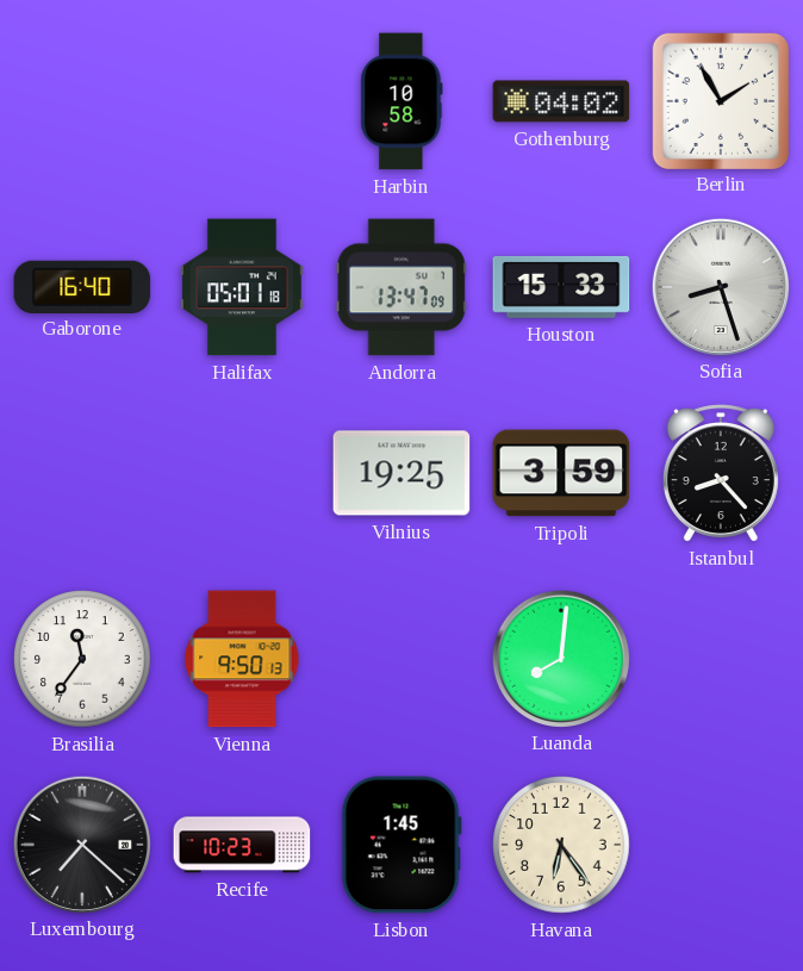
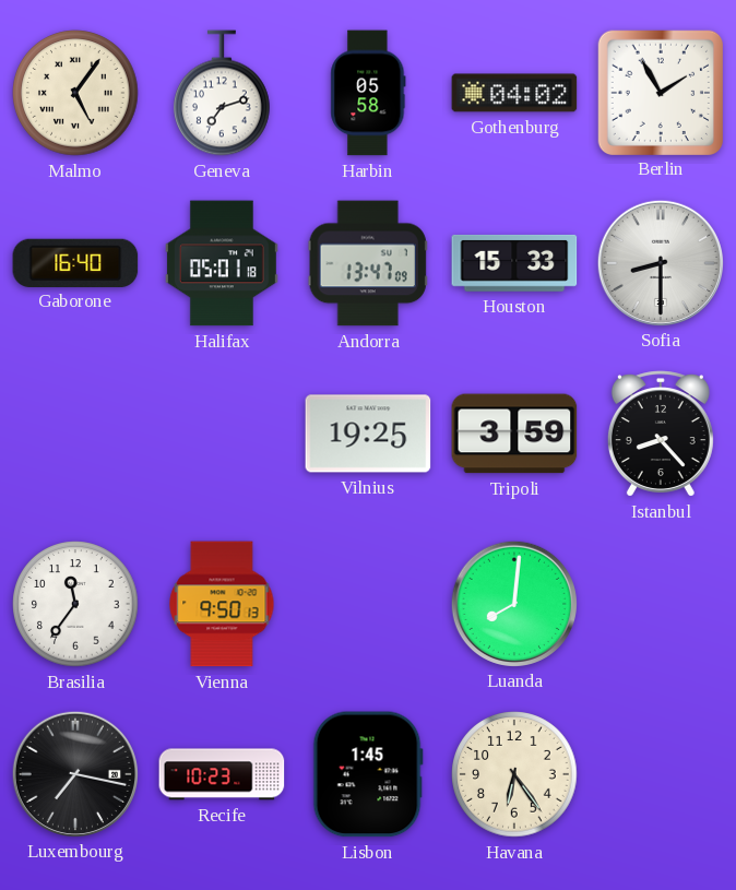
Malmo: none -> 5:06
Geneva: none -> 7:12
Harbin: 10:58 -> 05:58
Sofia: 8:27 -> 8:30
Luxembourg: 7:22 -> 7:17
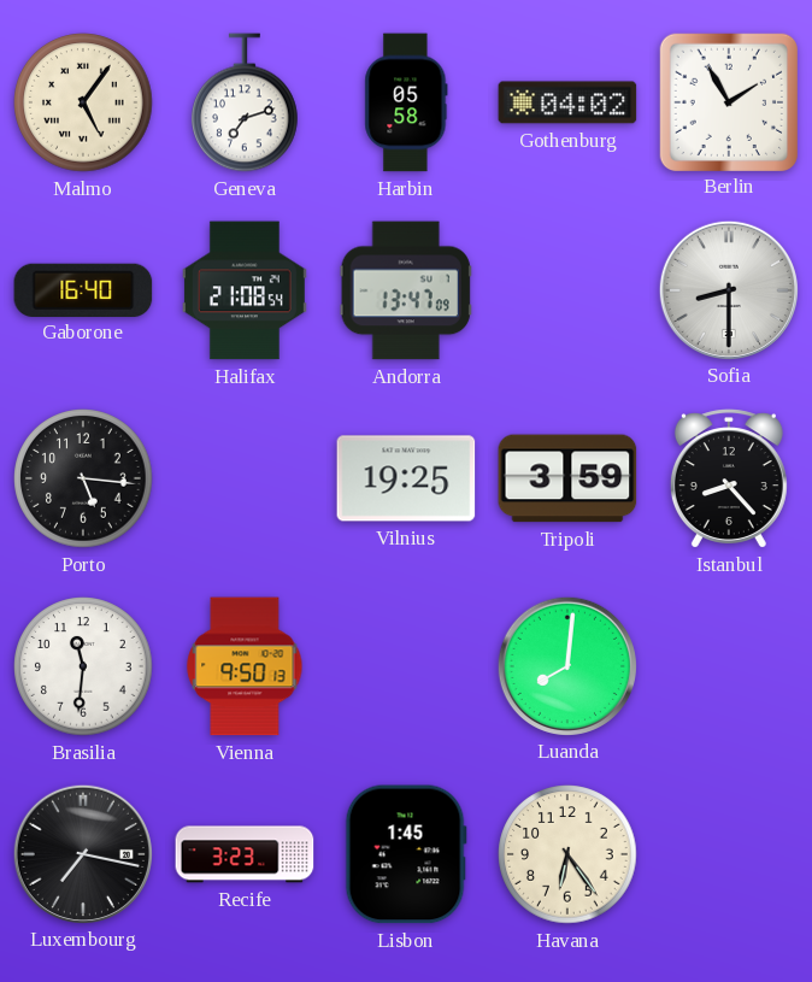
Halifax: 05:01 -> 21:08
Houston: 15:33 -> none
Porto: none -> 5:16
Brasilia: 11:36 -> 11:31
Recife: 10:23 -> 3:23
